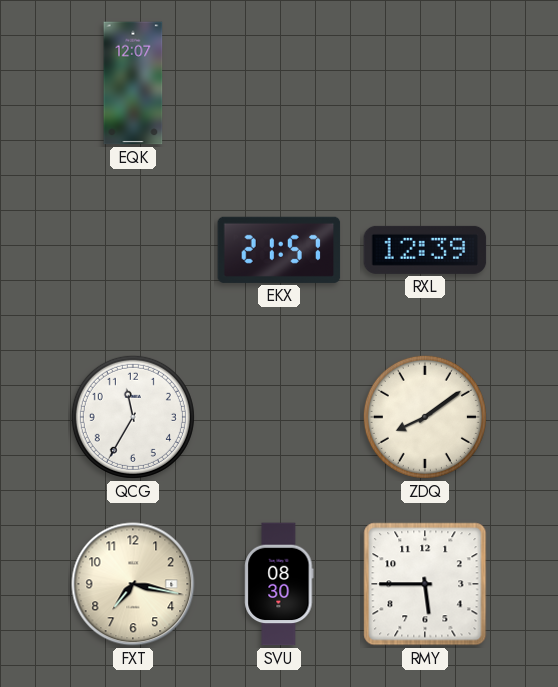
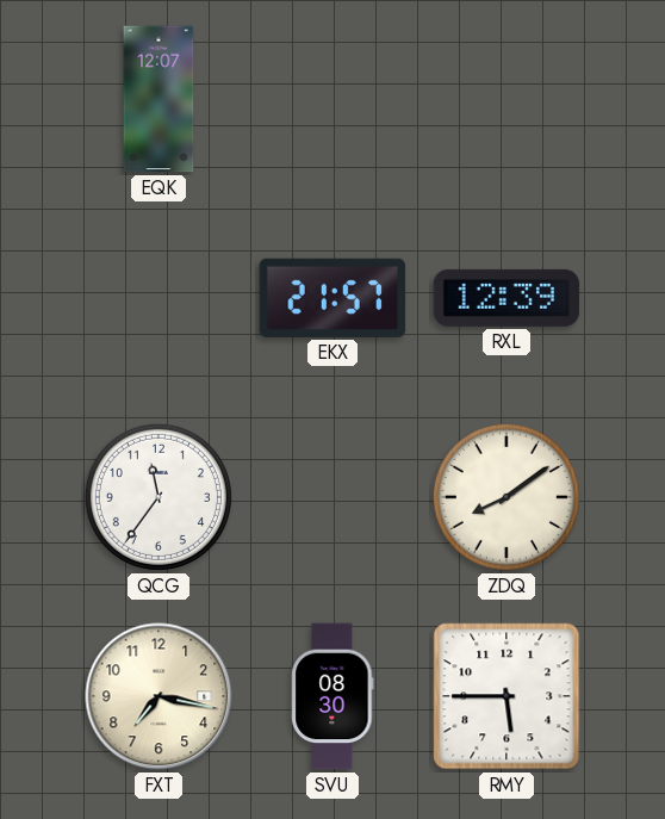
QCG: 11:35 -> 11:36
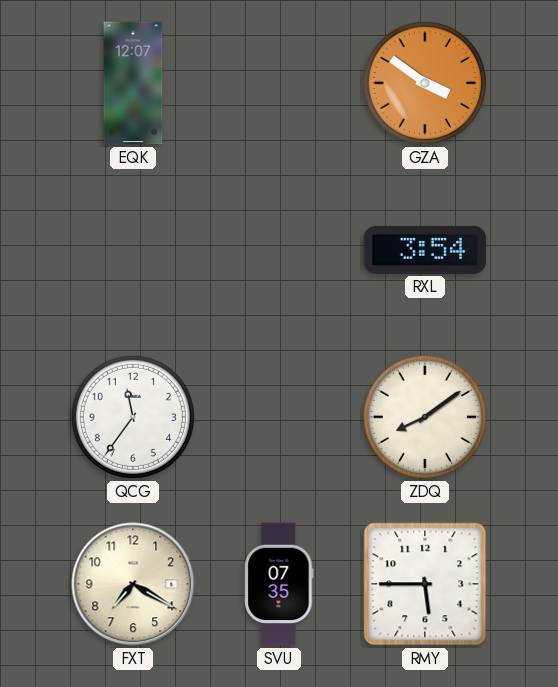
GZA: none -> 3:51
EKX: 21:57 -> none
RXL: 12:39 -> 3:54
FXT: 7:17 -> 7:20
SVU: 08:30 -> 07:35
